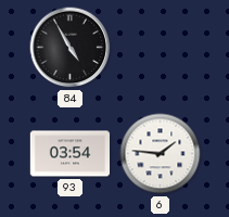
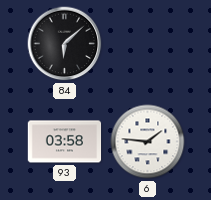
84: 4:55 -> 6:08
93: 03:54 -> 03:58
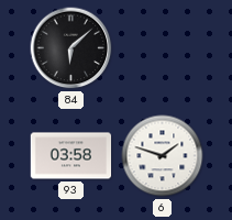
6: 1:46 -> 1:48
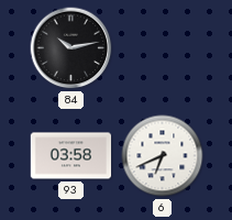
84: 6:08 -> 10:13
6: 1:48 -> 6:41
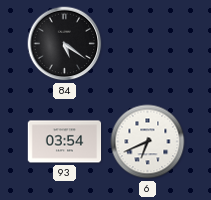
84: 10:13 -> 5:21
93: 03:58 -> 03:54
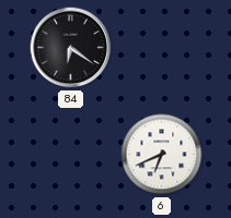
84: 5:21 -> 6:21
93: 03:54 -> none
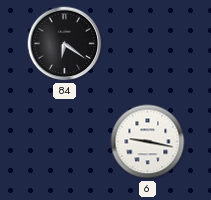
6: 6:41 -> 9:17
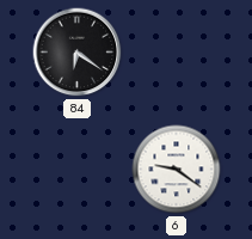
6: 9:17 -> 9:21
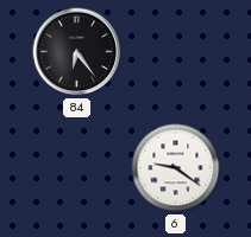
84: 6:21 -> 6:24
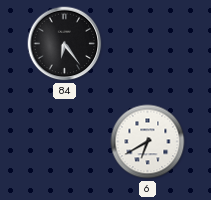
6: 9:21 -> 6:40
